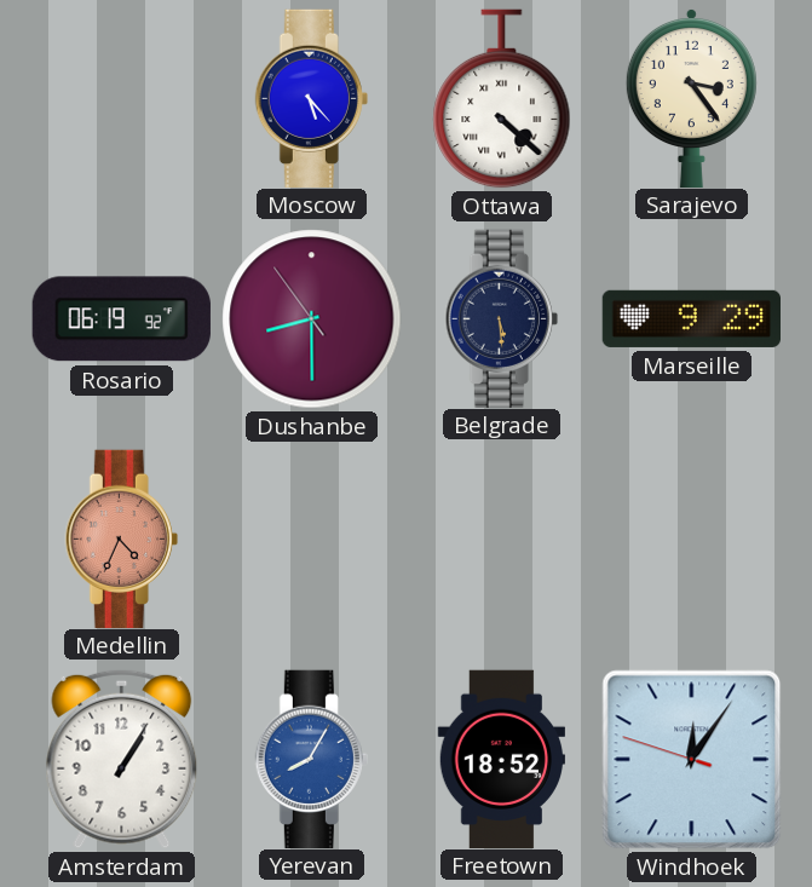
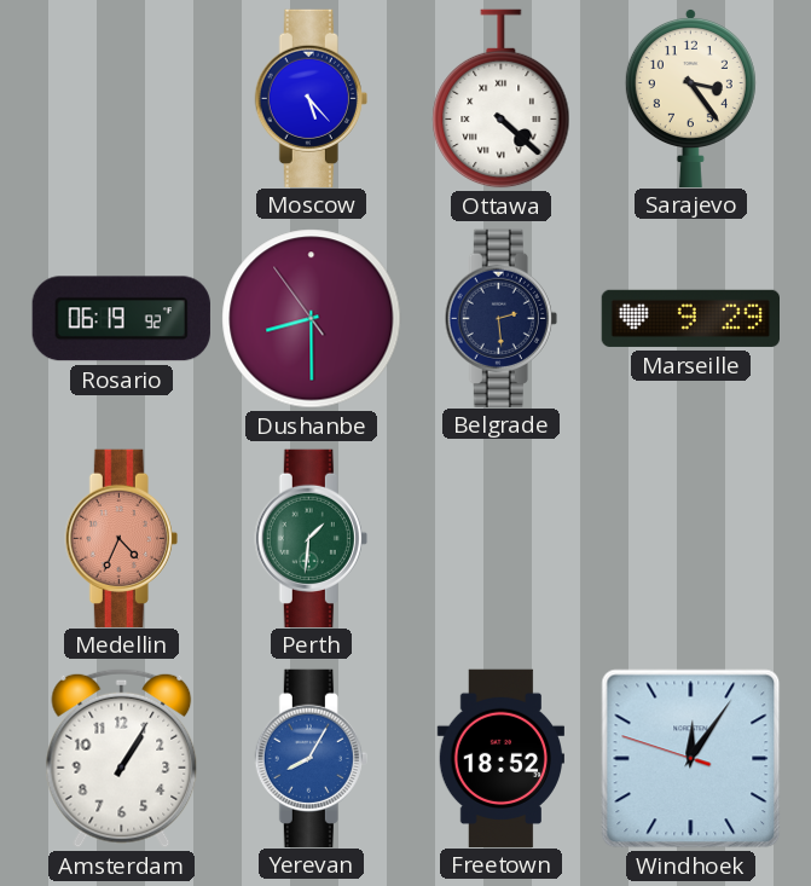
Belgrade: 5:29 -> 2:29
Perth: none -> 1:31
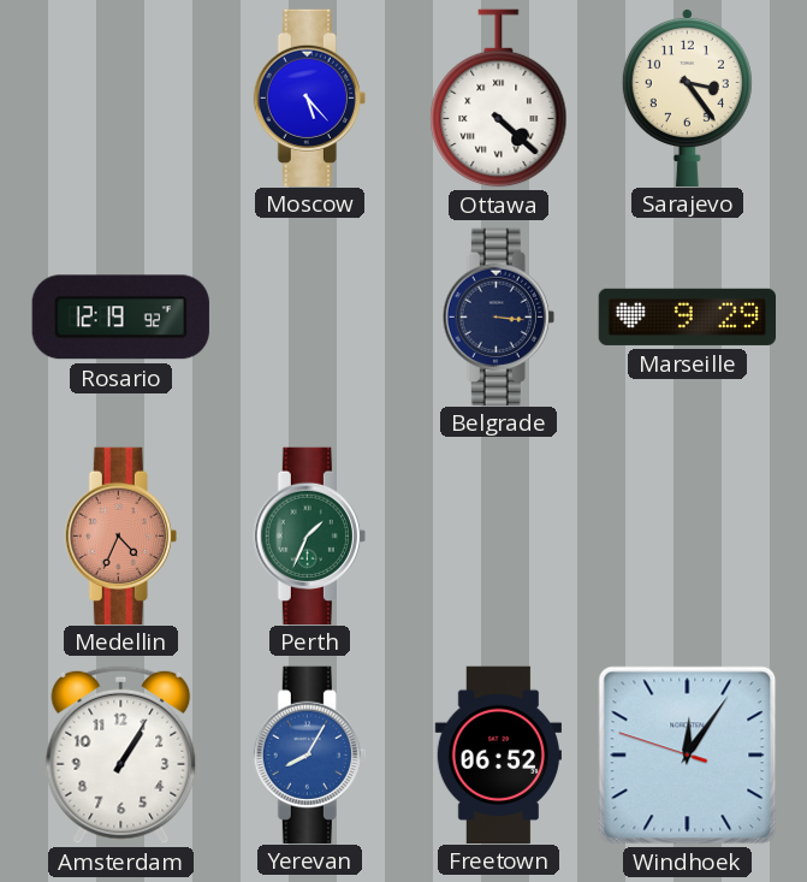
Rosario: 06:19 -> 12:19
Dushanbe: 8:29 -> none
Belgrade: 2:29 -> 3:16
Perth: 1:31 -> 1:34
Freetown: 18:52 -> 06:52
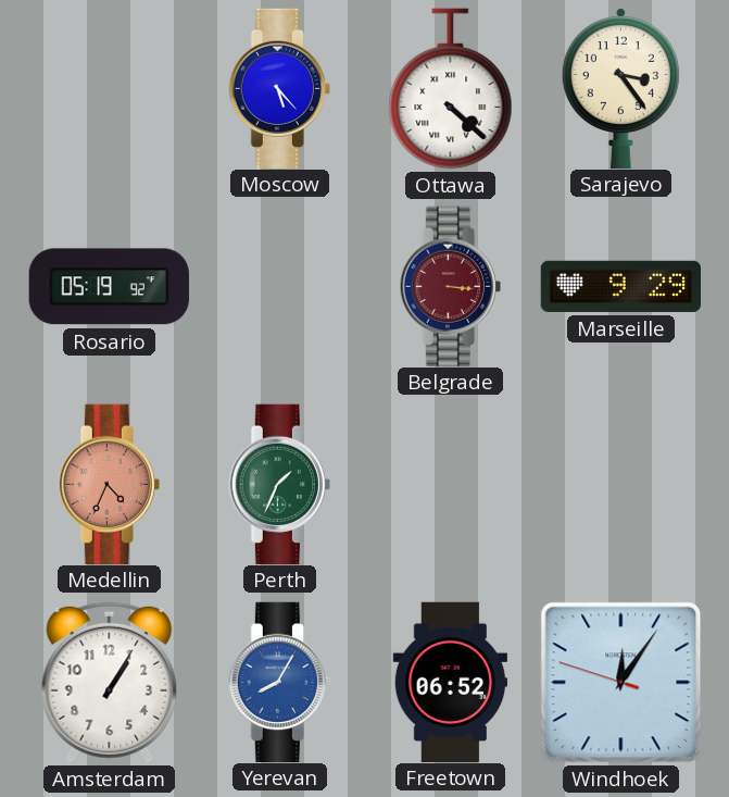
Rosario: 12:19 -> 05:19
Belgrade dial: navy -> burgundy
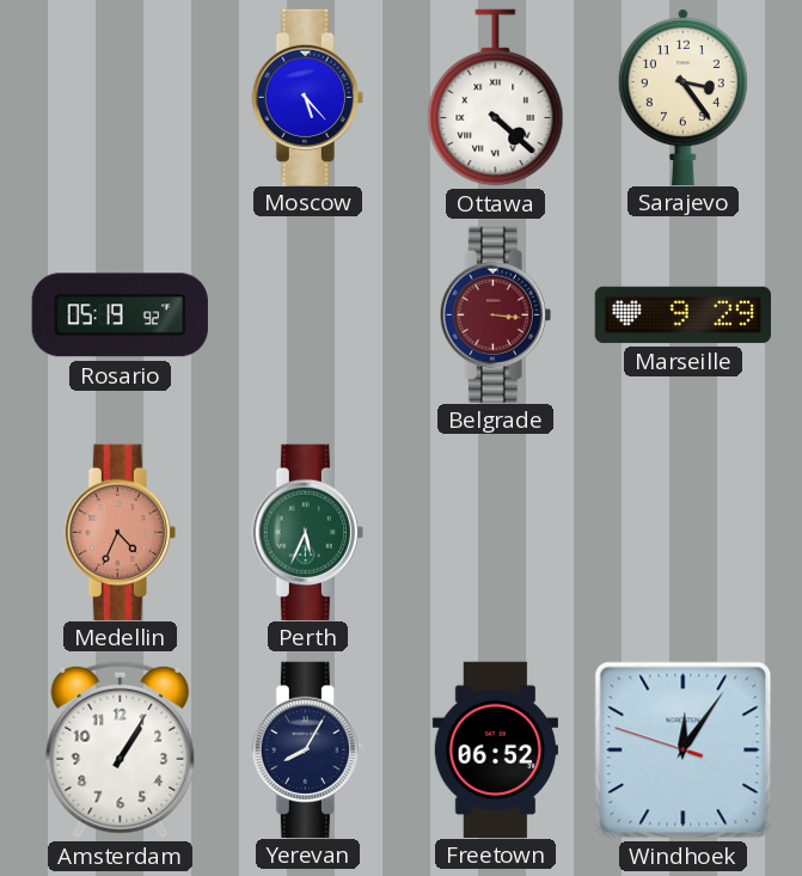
Perth: 1:34 -> 5:34
Yerevan dial: blue -> navy
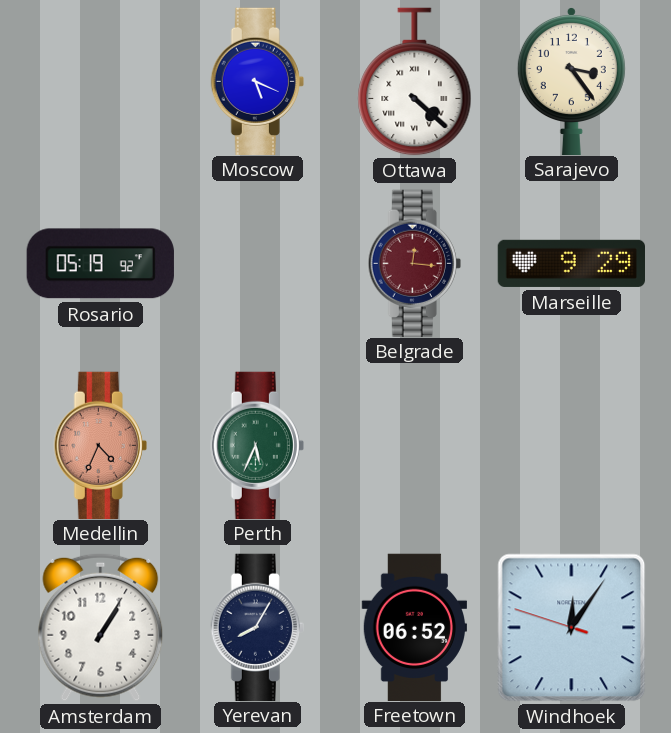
Moscow: 5:23 -> 5:19
Belgrade: 3:16 -> 12:16
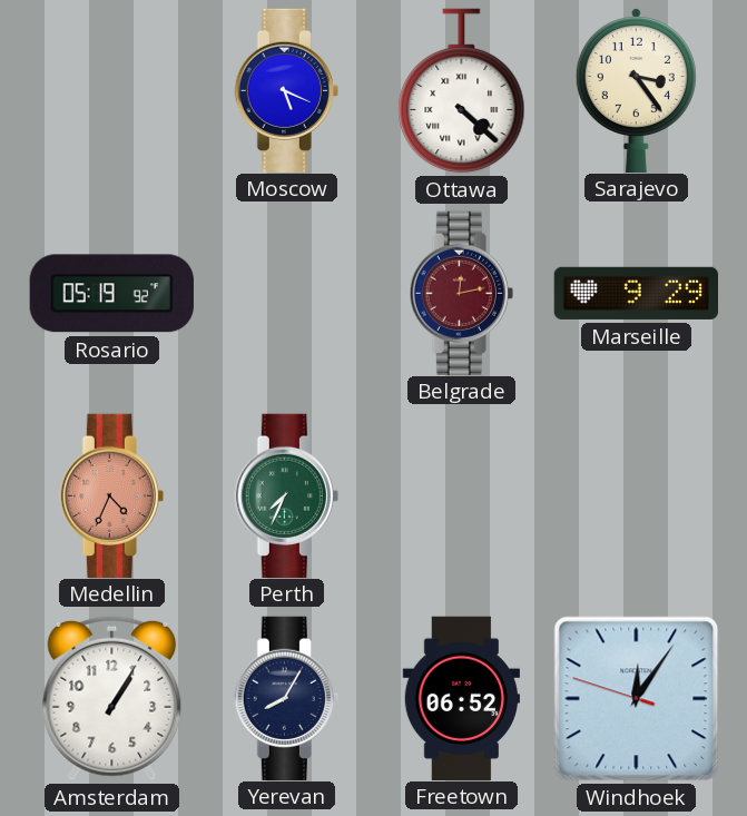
Belgrade: 12:16 -> 12:13
Perth: 5:34 -> 7:34
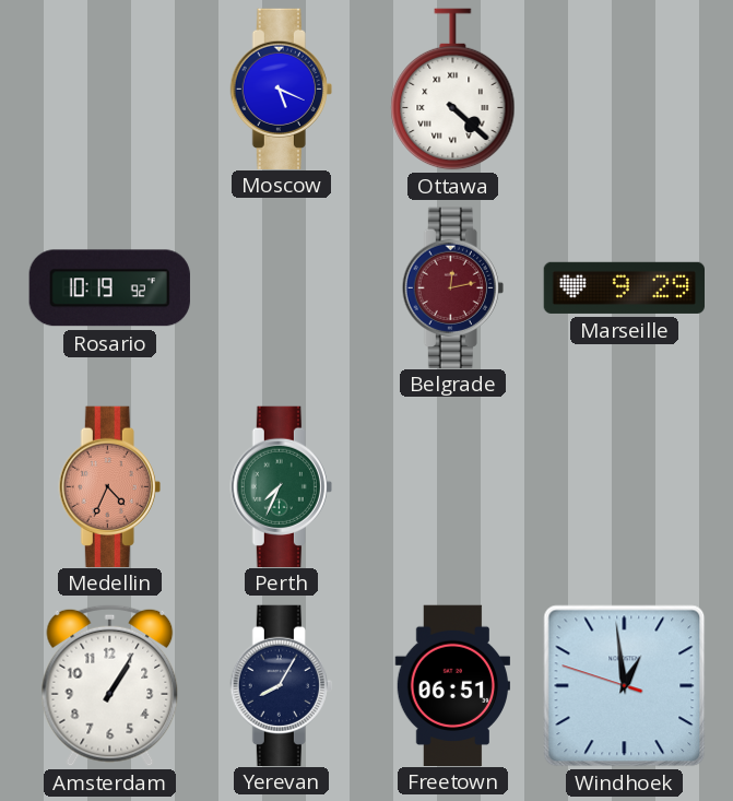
Sarajevo: 3:24 -> none
Rosario: 05:19 -> 10:19
Freetown: 06:52 -> 06:51
Windhoek: 12:05 -> 12:58
